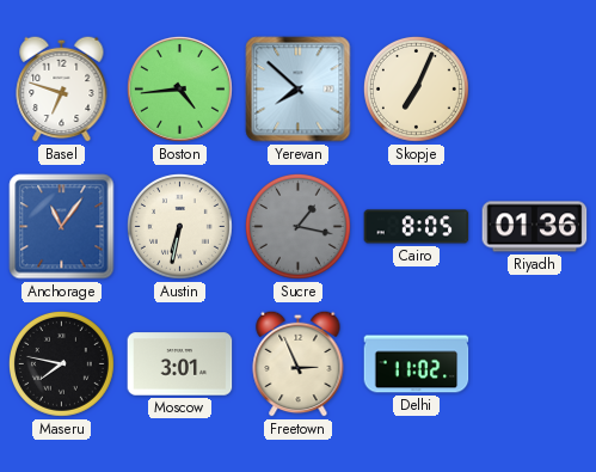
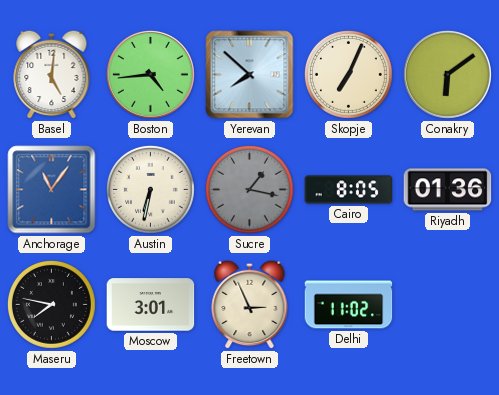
Basel: 6:48 -> 5:01
Conakry: none -> 6:09
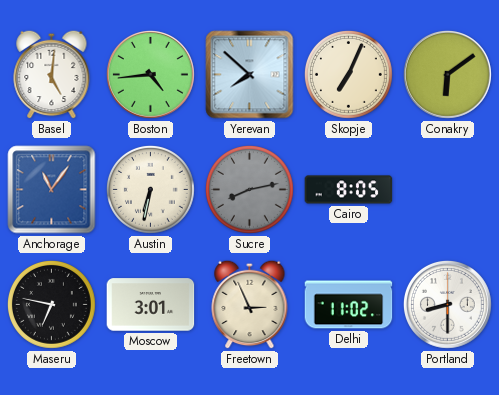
Sucre: 1:17 -> 8:13
Riyadh: 01:36 -> none
Maseru: 7:47 -> 6:47
Portland: none -> 8:30
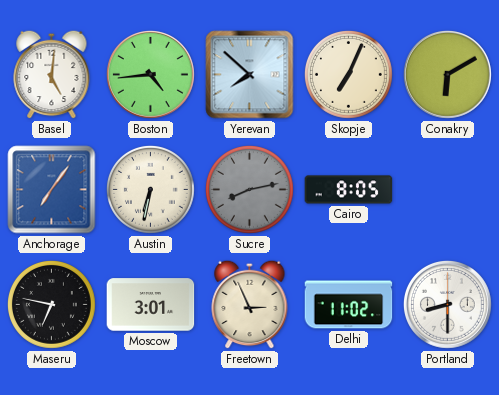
Conakry: 6:09 -> 6:10
Anchorage: 11:06 -> 7:06
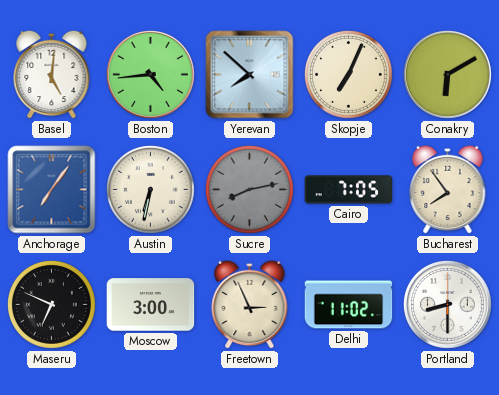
Cairo: 8:05 -> 7:05
Bucharest: none -> 7:54
Maseru: 6:47 -> 6:49
Moscow: 3:01 -> 3:00
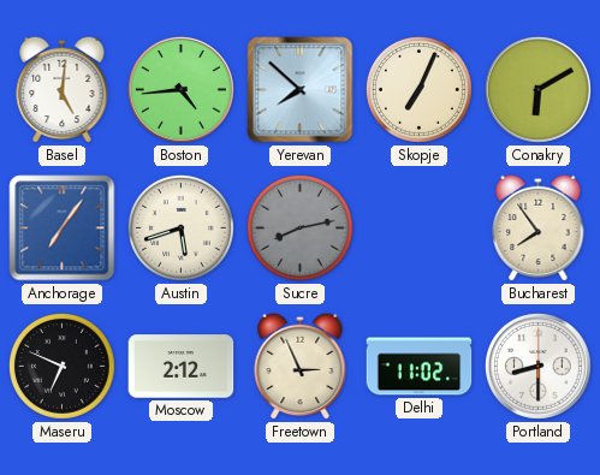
Austin: 6:32 -> 5:42
Cairo: 7:05 -> none
Moscow: 3:00 -> 2:12
